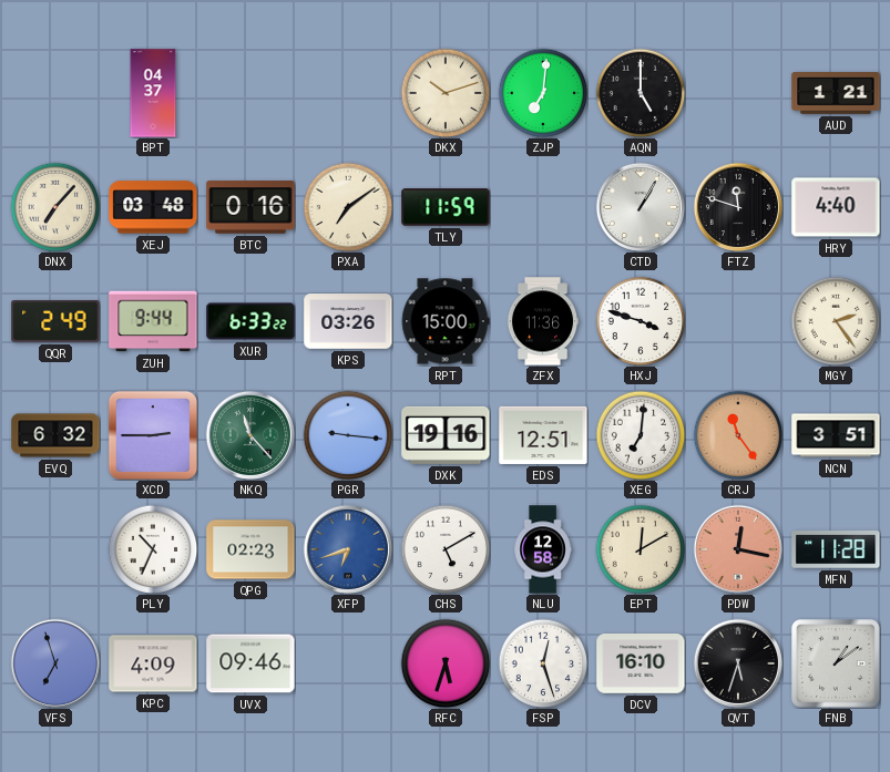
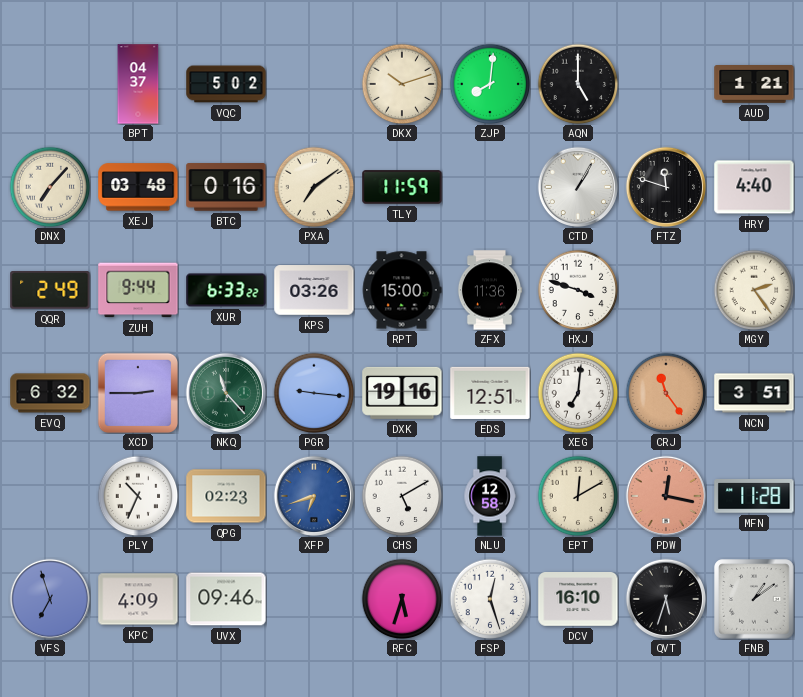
VQC: none -> 5:02
ZJP: 7:01 -> 8:01
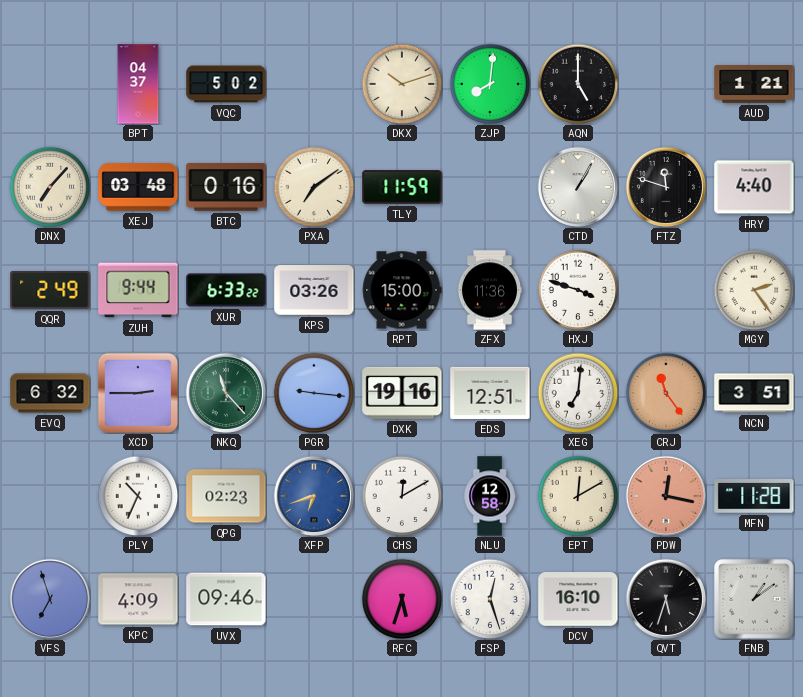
CHS: 5:10 -> 12:10
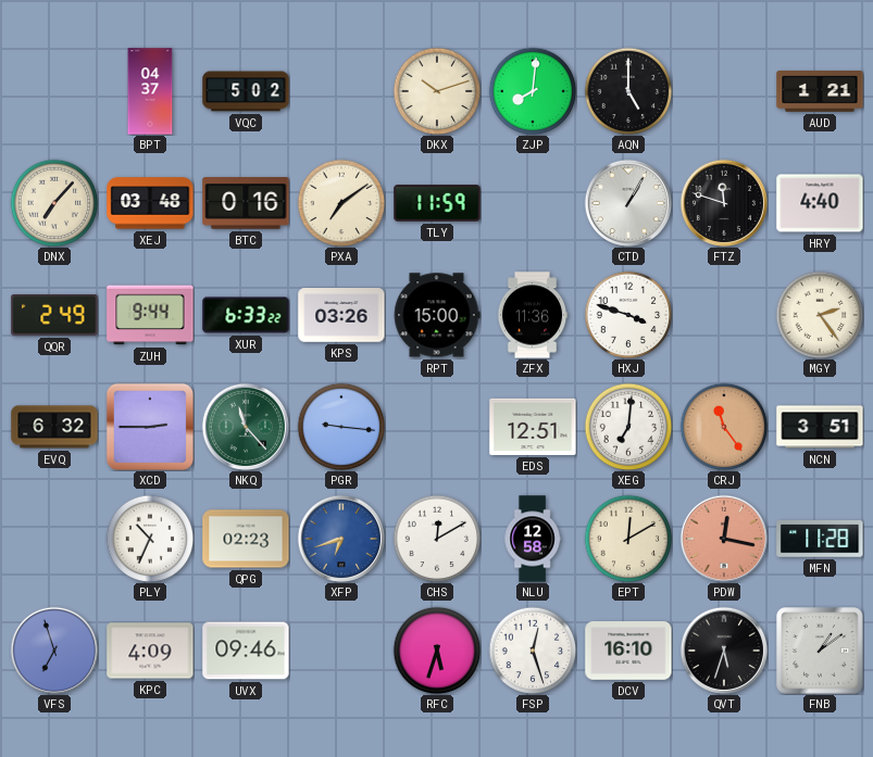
DXK: 19:16 -> none
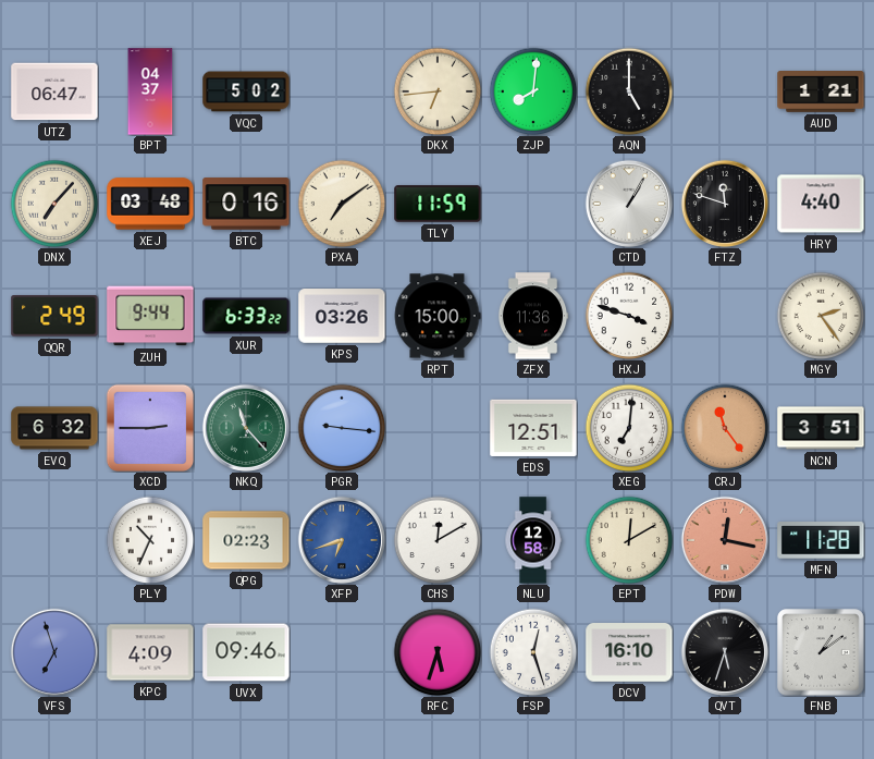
UTZ: none -> 06:47
DKX: 10:12 -> 6:44
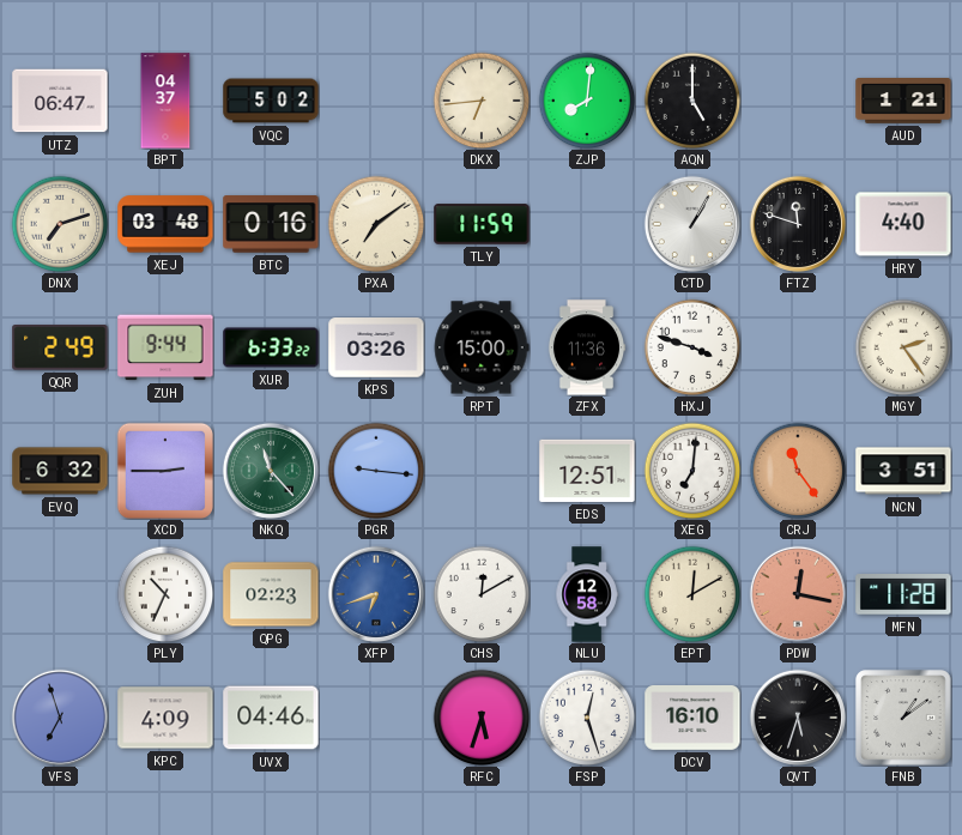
DNX: 7:07 -> 7:12
UVX: 09:46 -> 04:46
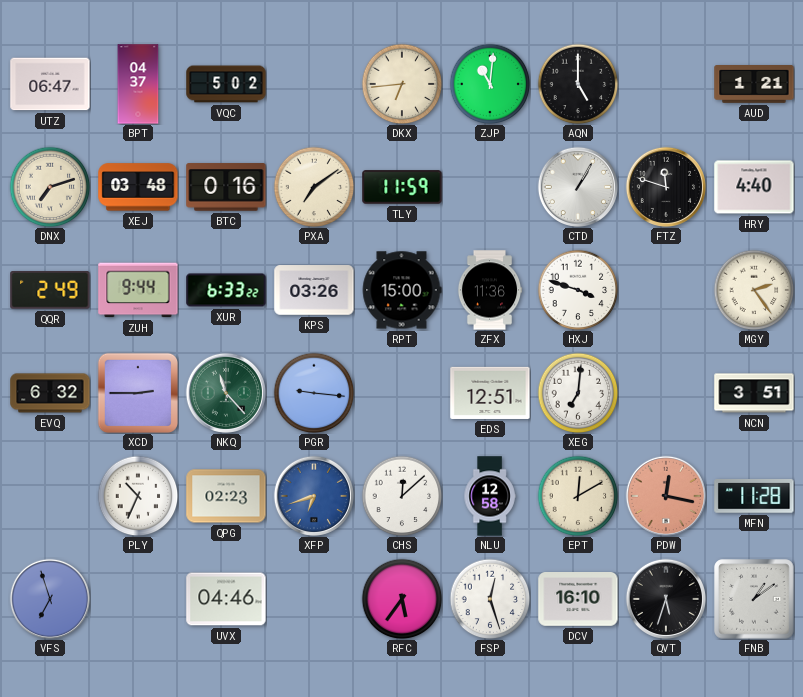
ZJP: 8:01 -> 11:01
CRJ: 11:24 -> none
CHS: 12:10 -> 12:08
KPC: 4:09 -> none
RFC: 5:33 -> 5:36
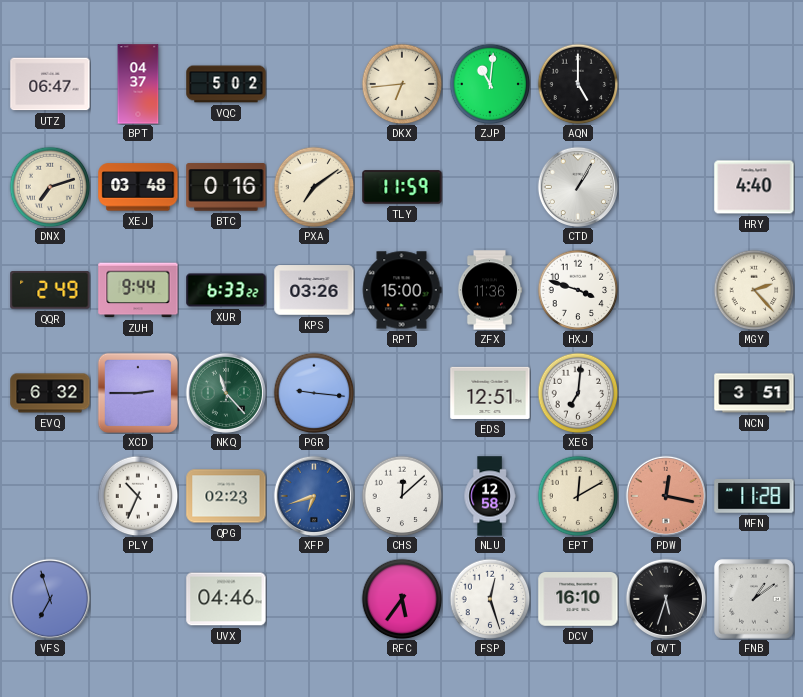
AUD: 1:21 -> none
FTZ: 11:48 -> none
MGY: 2:24 -> 2:23
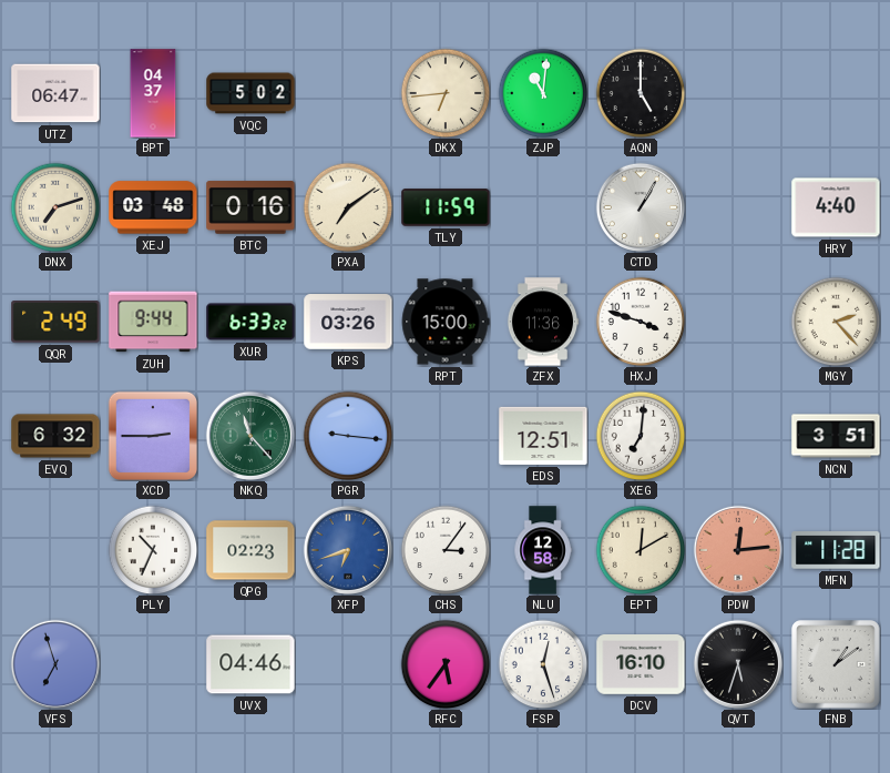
CHS: 12:08 -> 3:06
PDW: 12:17 -> 12:14
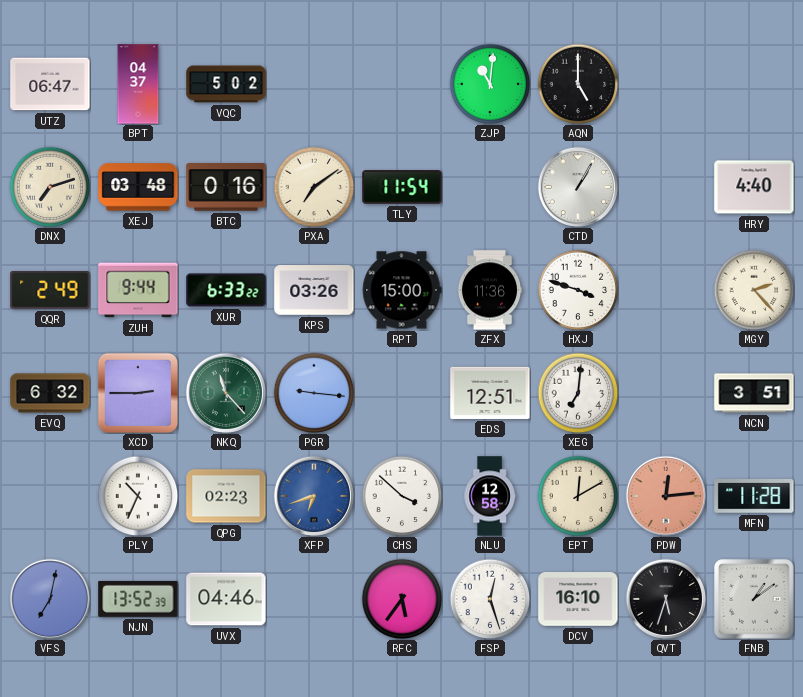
DKX: 6:44 -> none
TLY: 11:59 -> 11:54
CHS: 3:06 -> 3:52
VFS: 6:57 -> 7:02
NJN: none -> 13:52
